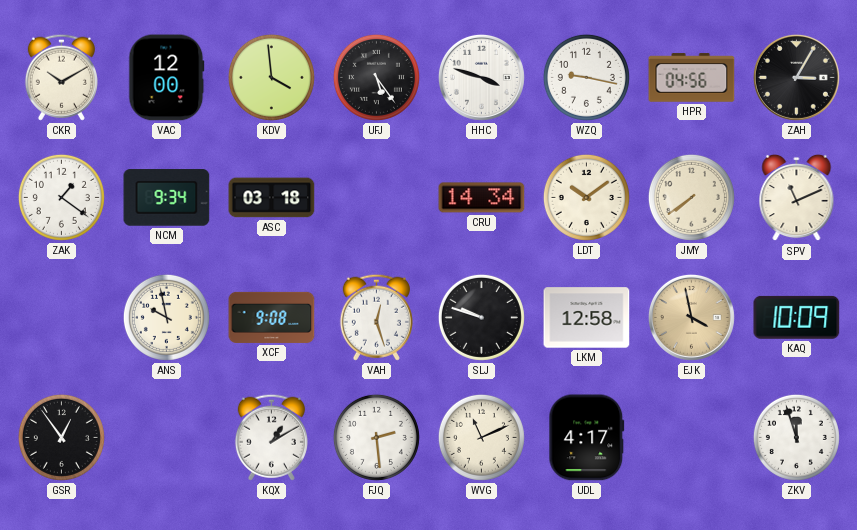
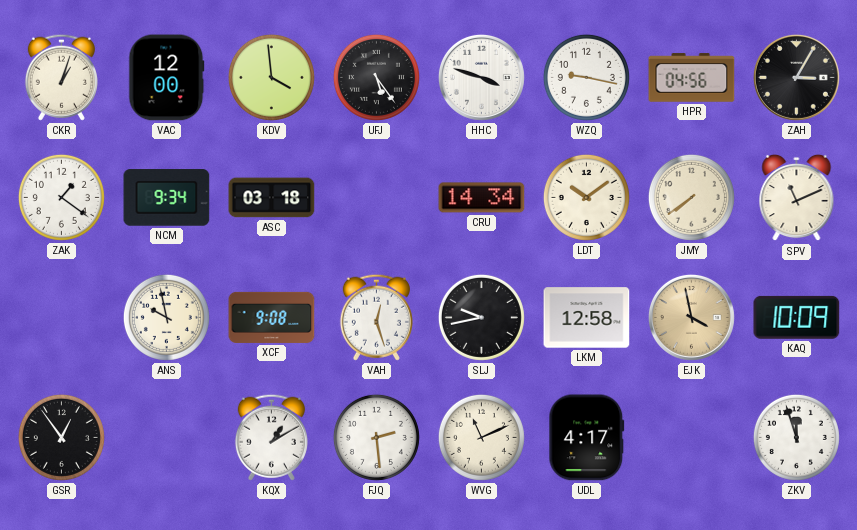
CKR: 10:10 -> 1:03
SLJ: 9:48 -> 9:43
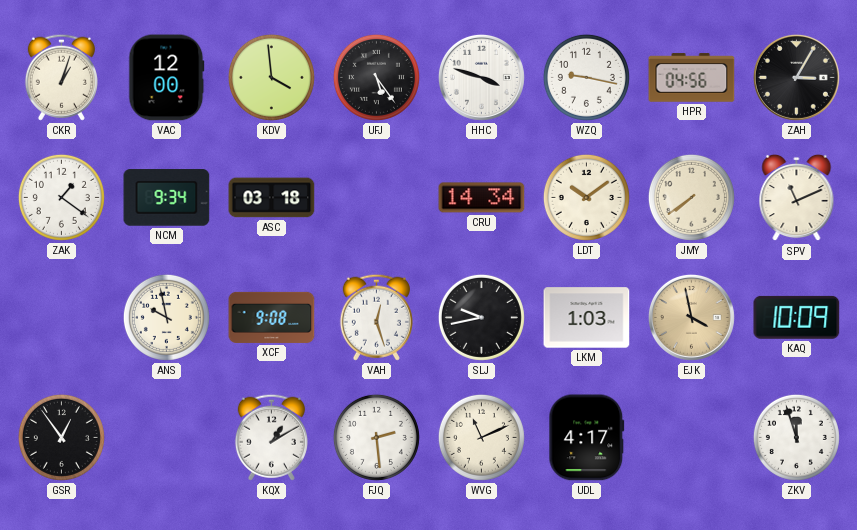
LKM: 12:58 -> 1:03
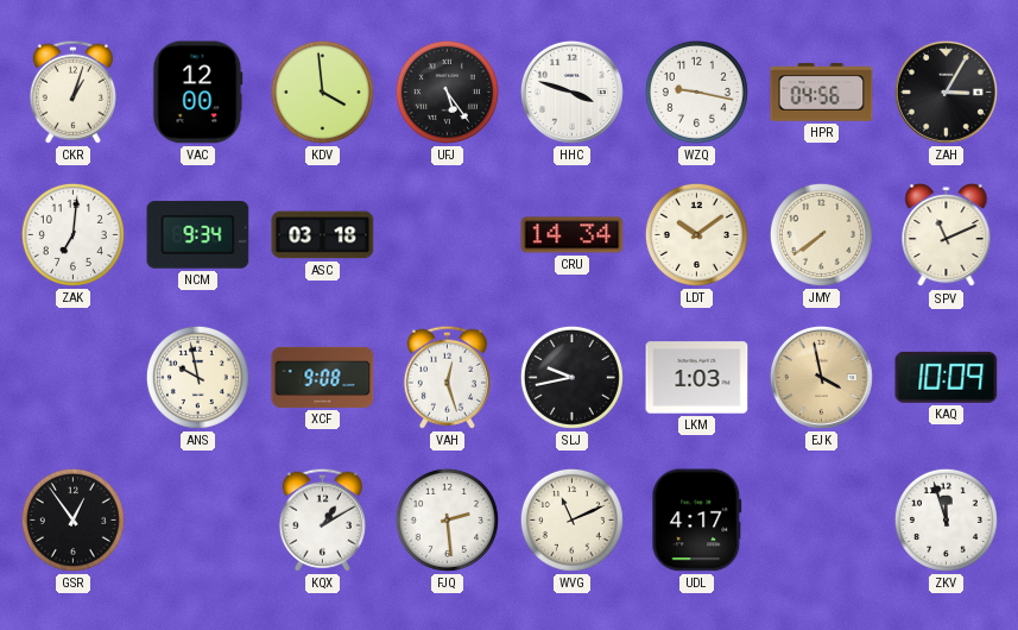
ZAK: 1:21 -> 7:01
